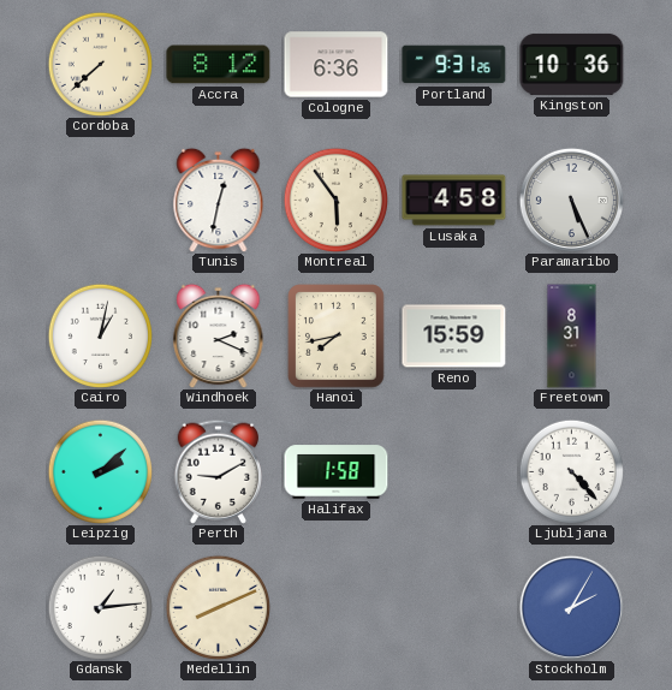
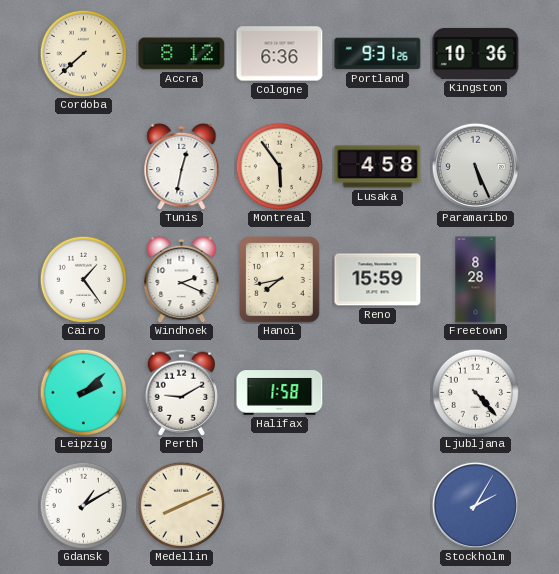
Cairo: 1:02 -> 1:24
Freetown: 8:31 -> 8:28
Gdansk: 1:14 -> 1:10
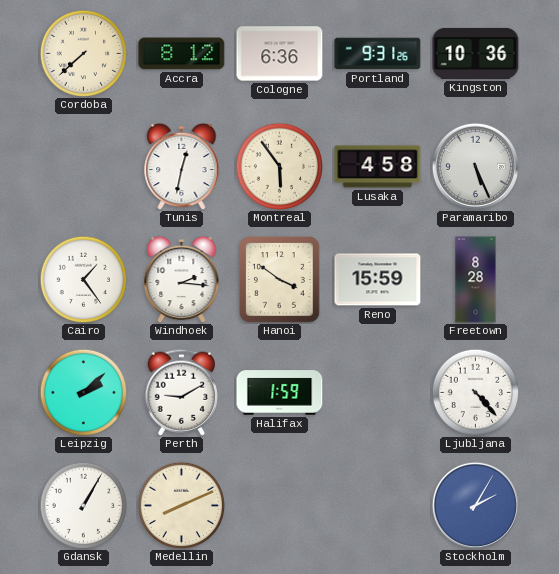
Windhoek: 2:19 -> 2:16
Hanoi: 7:43 -> 3:51
Halifax: 1:58 -> 1:59
Gdansk: 1:10 -> 1:05
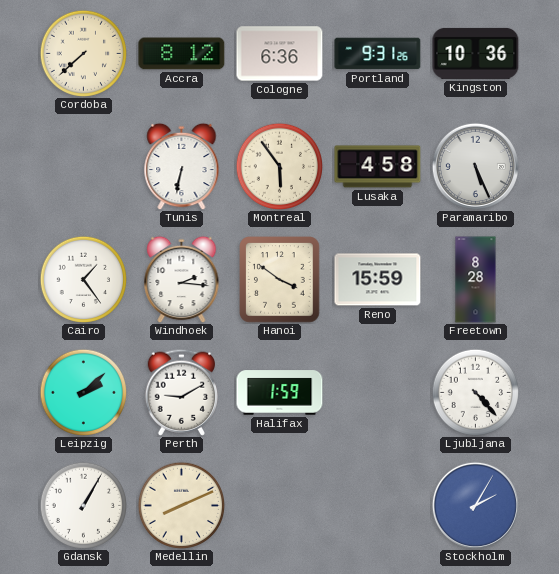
Tunis: 12:32 -> 6:32
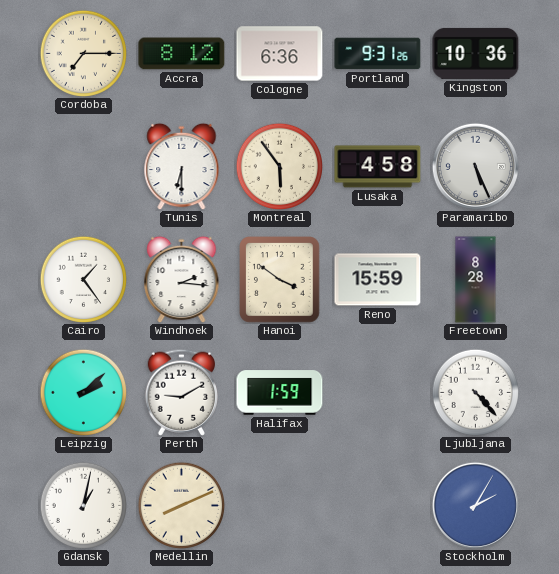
Cordoba: 7:38 -> 7:15
Tunis: 6:32 -> 6:30
Gdansk: 1:05 -> 1:02
